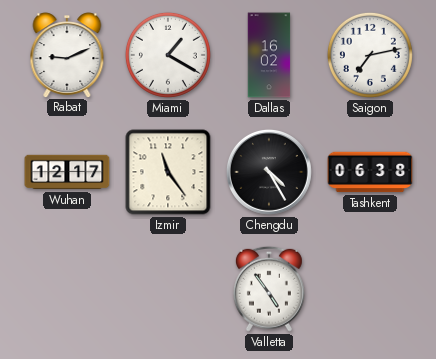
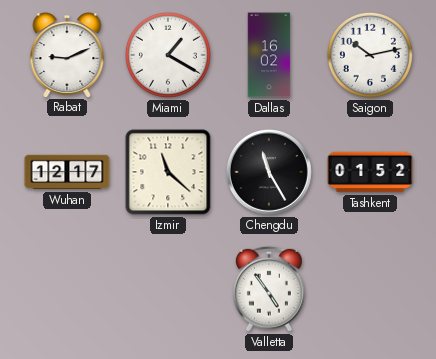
Saigon: 7:13 -> 10:13
Izmir: 11:24 -> 11:22
Chengdu: 4:25 -> 11:25
Tashkent: 06:38 -> 01:52
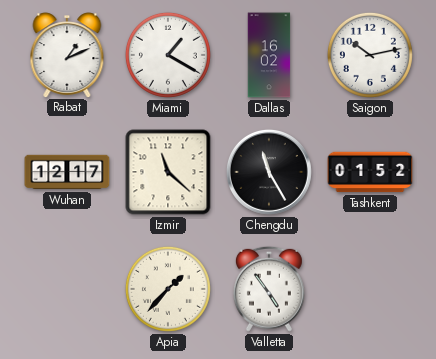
Rabat: 9:11 -> 1:11
Apia: none -> 1:37
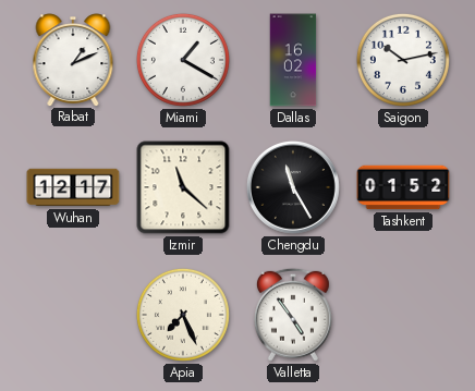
Apia: 1:37 -> 7:26
